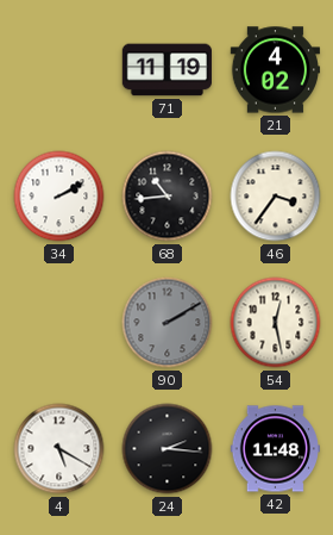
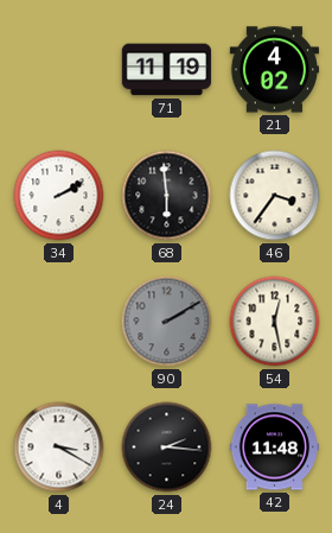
68: 10:44 -> 5:59
4: 5:20 -> 3:20
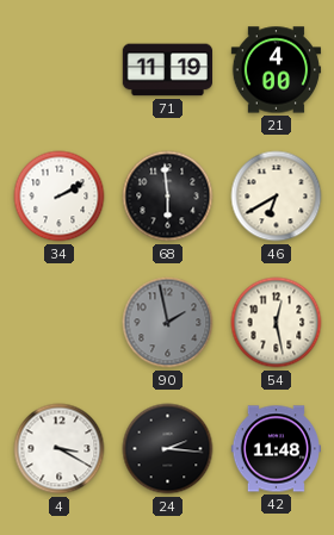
21: 4:02 -> 4:00
46: 3:36 -> 6:40
90: 2:10 -> 1:58
